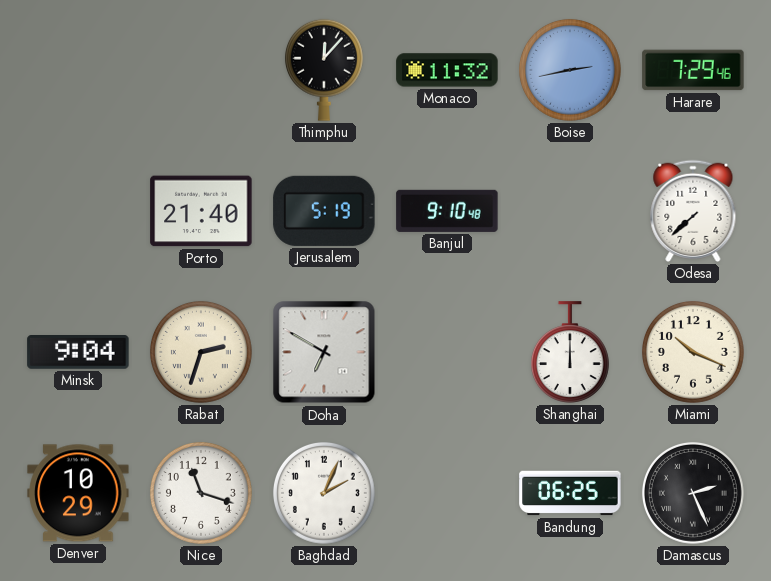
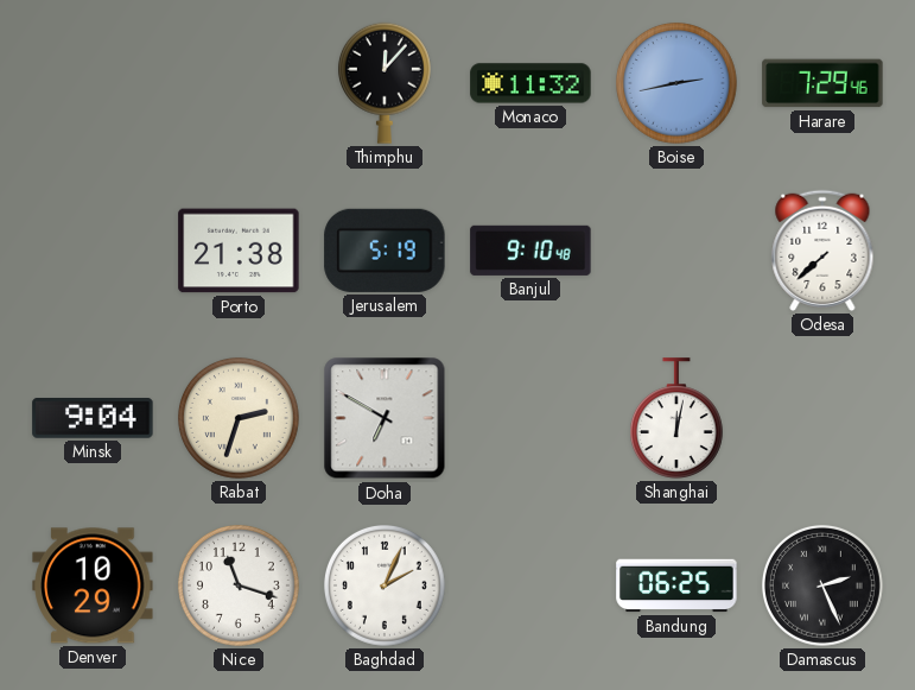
Porto: 21:40 -> 21:38
Shanghai: 12:00 -> 12:02
Miami: 10:19 -> none
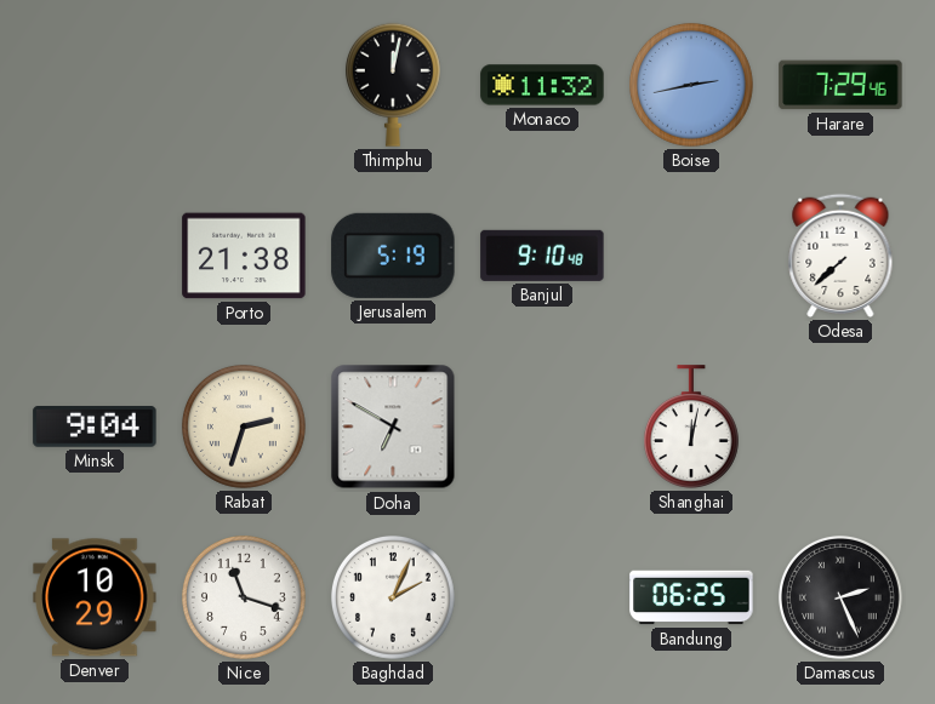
Thimphu: 12:07 -> 12:02
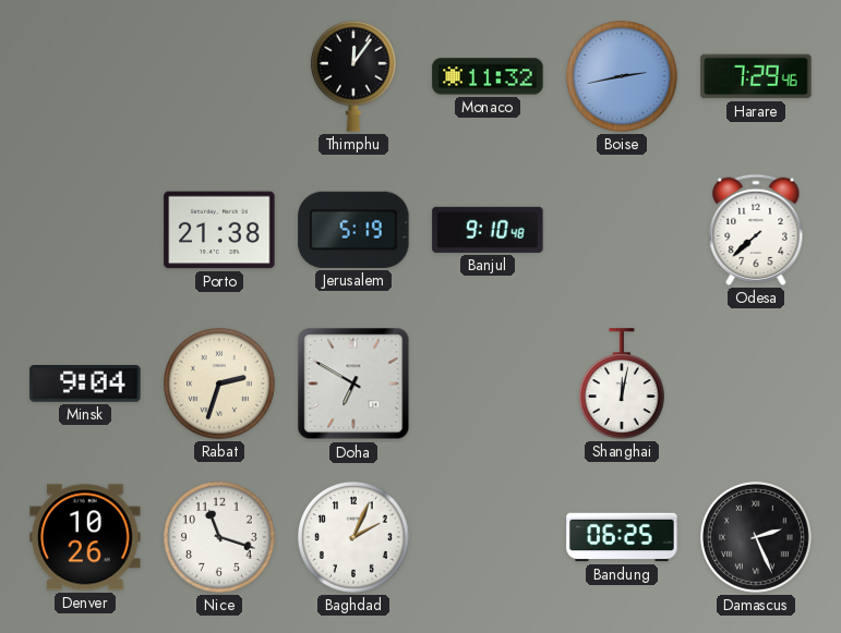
Thimphu: 12:02 -> 12:06
Denver: 10:29 -> 10:26
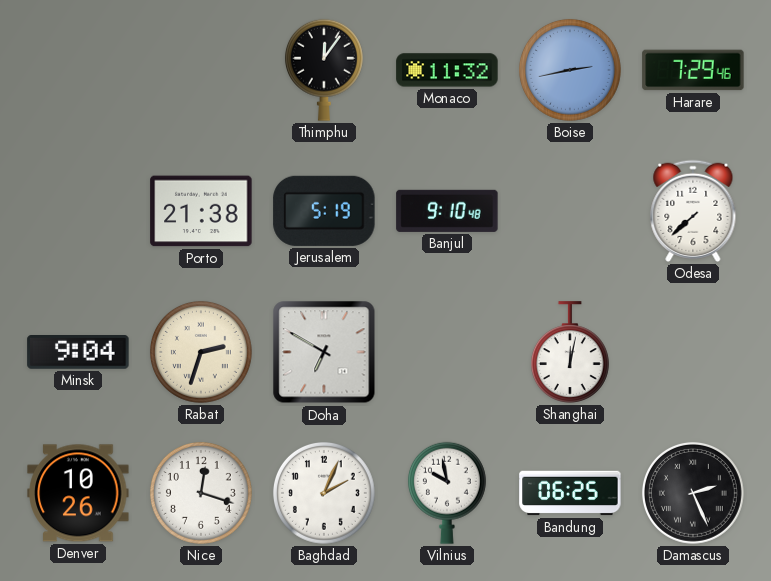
Nice: 11:18 -> 12:18
Vilnius: none -> 9:58
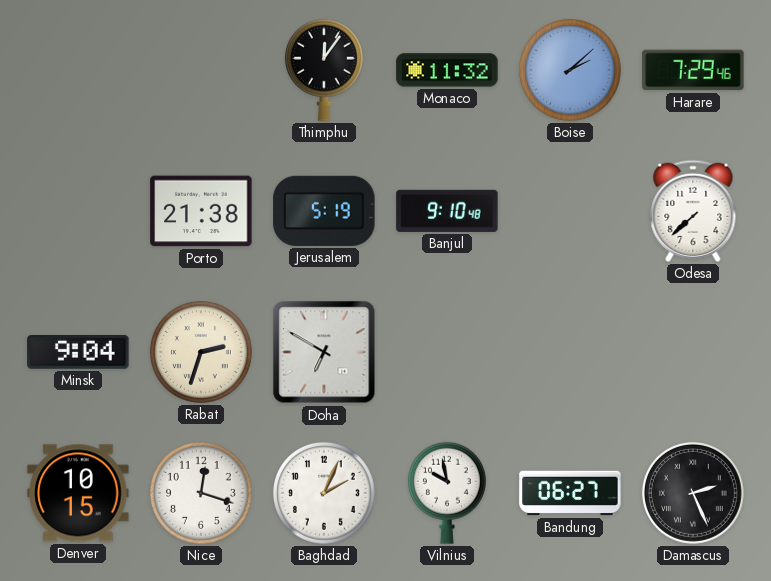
Boise: 2:43 -> 2:08
Shanghai: 12:02 -> none
Denver: 10:26 -> 10:15
Bandung: 06:25 -> 06:27
